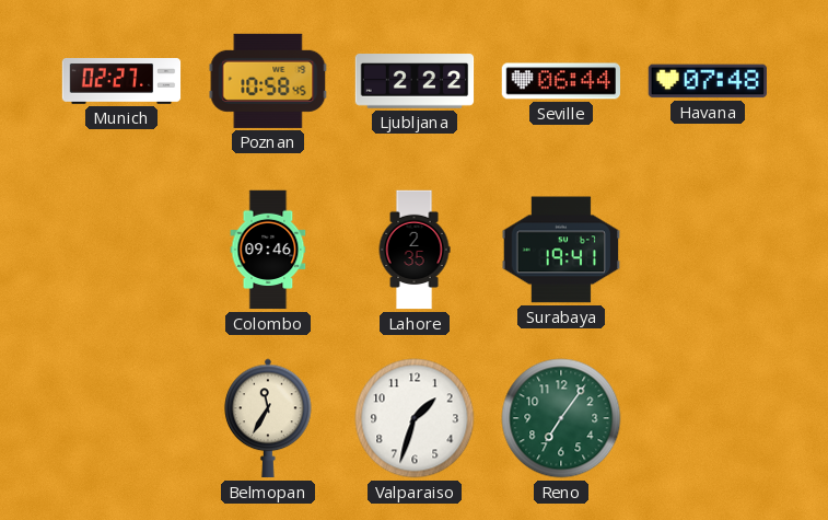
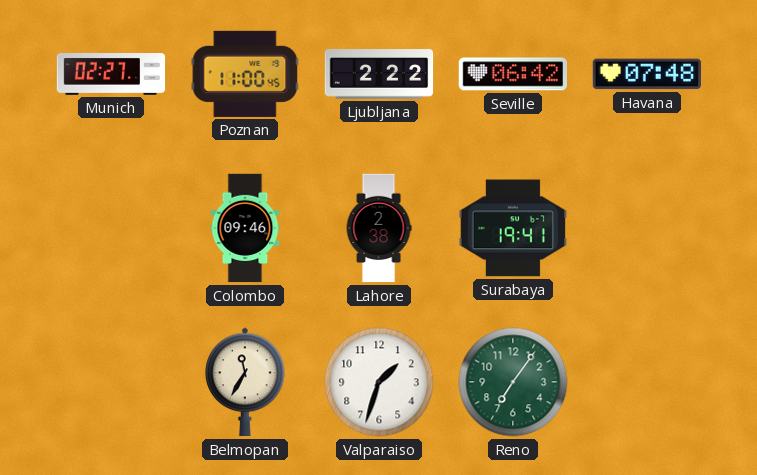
Poznan: 10:58 -> 11:00
Seville: 06:44 -> 06:42
Lahore: 2:35 -> 2:38
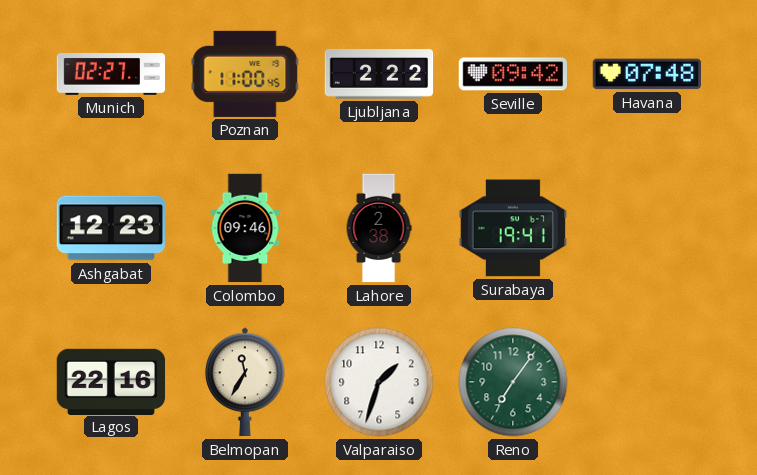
Seville: 06:42 -> 09:42
Ashgabat: none -> 12:23
Lagos: none -> 22:16
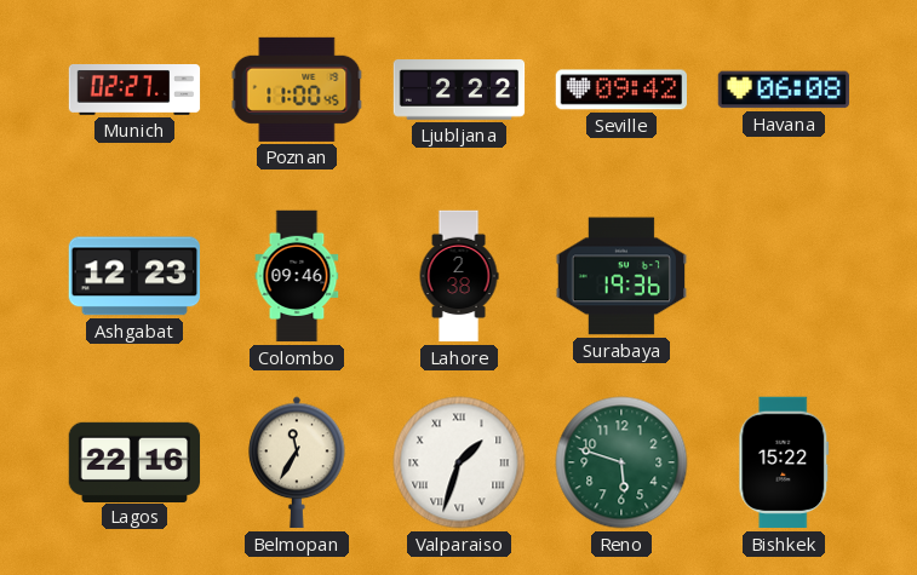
Havana: 07:48 -> 06:08
Surabaya: 19:41 -> 19:36
Valparaiso numerals: Arabic -> Roman
Reno: 7:06 -> 5:48
Bishkek: none -> 15:22
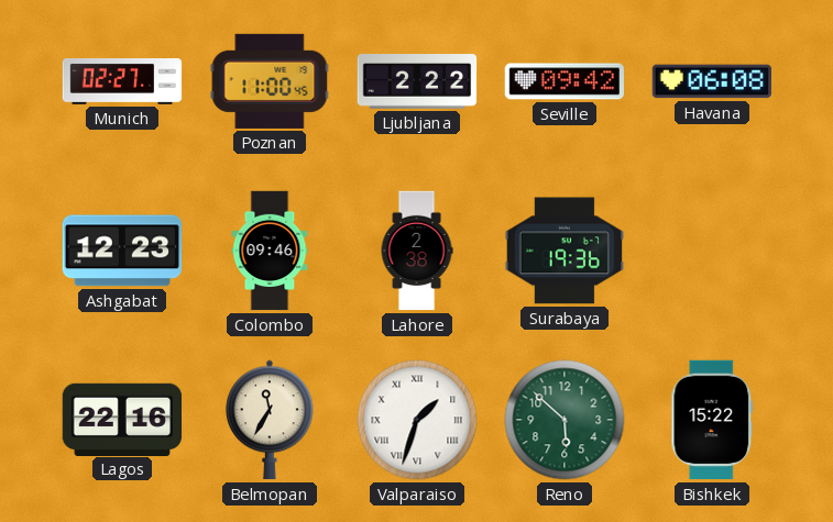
Reno: 5:48 -> 5:52
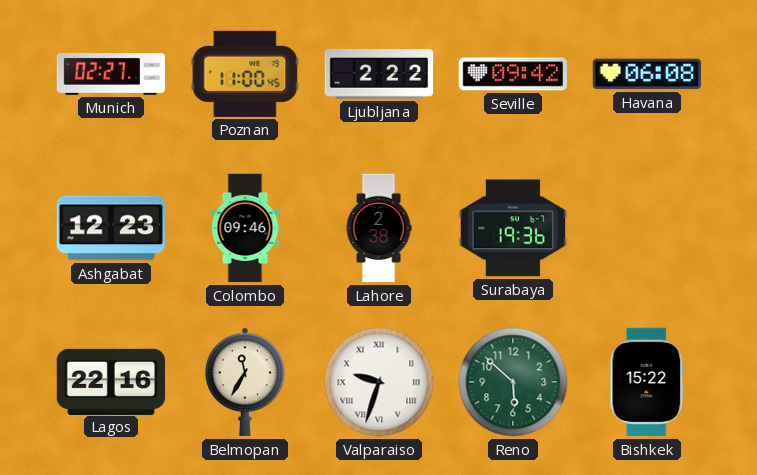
Valparaiso: 1:33 -> 9:33
